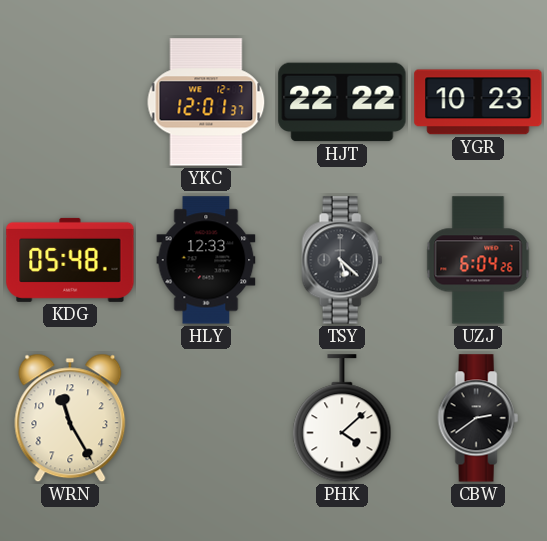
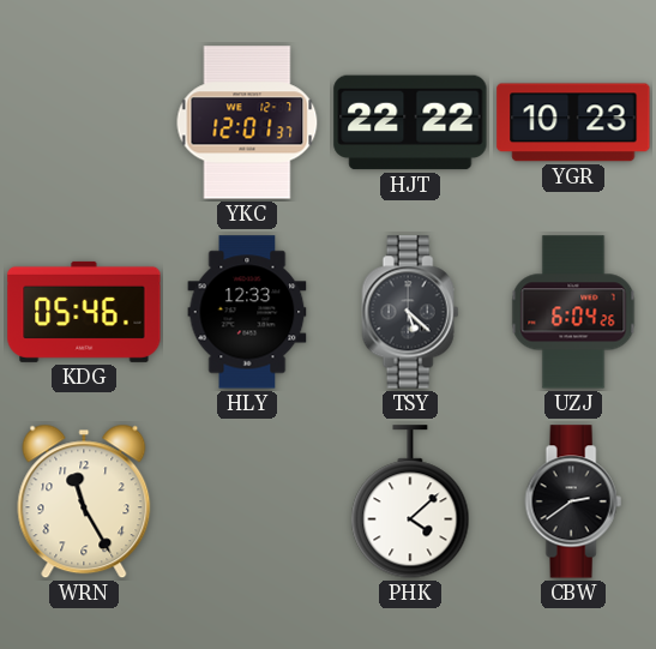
KDG: 05:48 -> 05:46
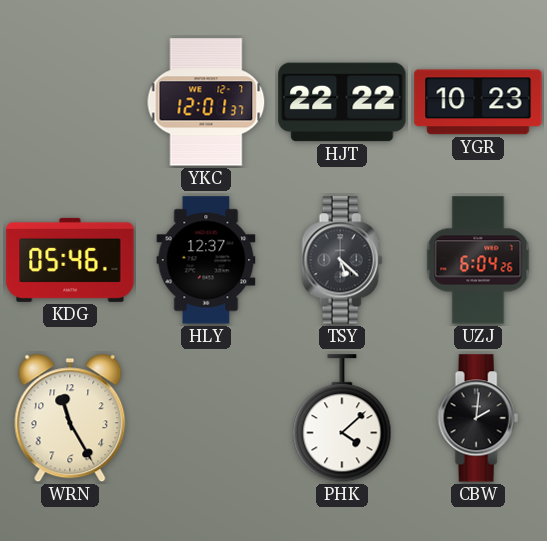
HLY: 12:33 -> 12:37
CBW: 2:39 -> 2:01
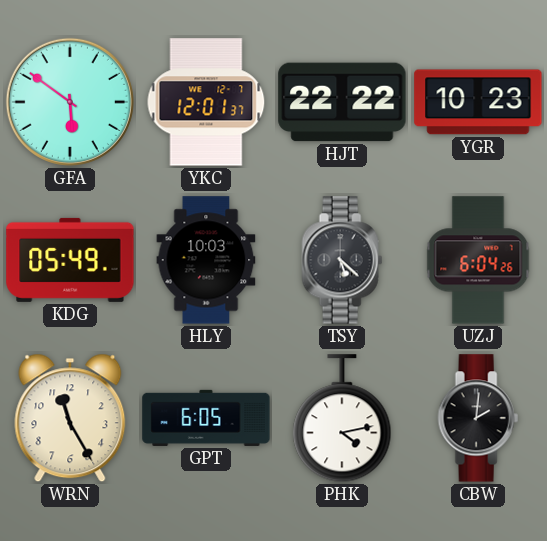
GFA: none -> 5:51
KDG: 05:46 -> 05:49
HLY: 12:37 -> 10:03
GPT: none -> 6:05
PHK: 4:08 -> 4:13
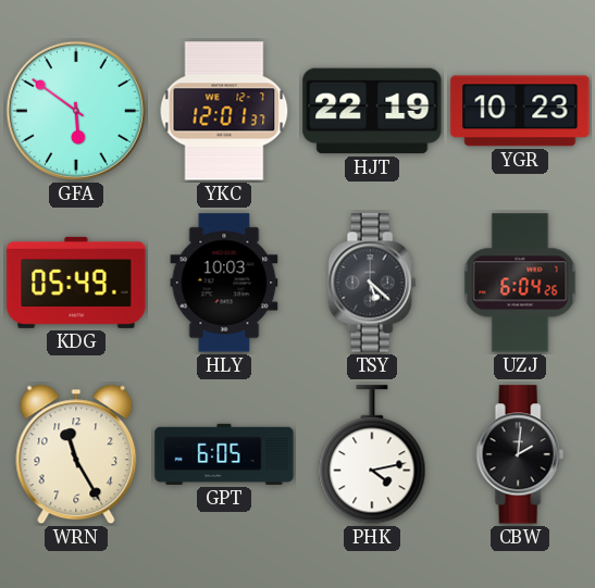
HJT: 22:22 -> 22:19
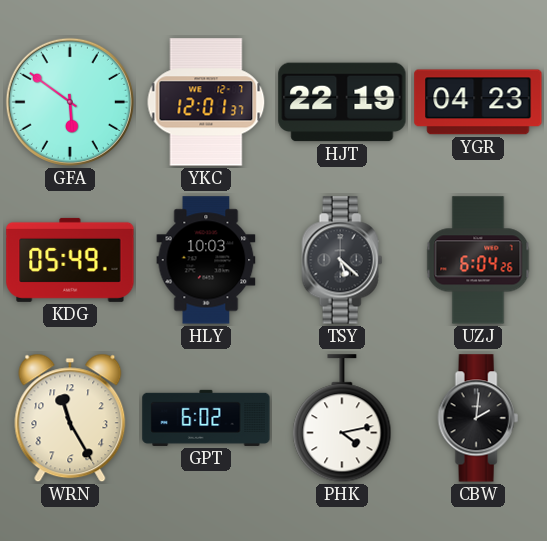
YGR: 10:23 -> 04:23
GPT: 6:05 -> 6:02
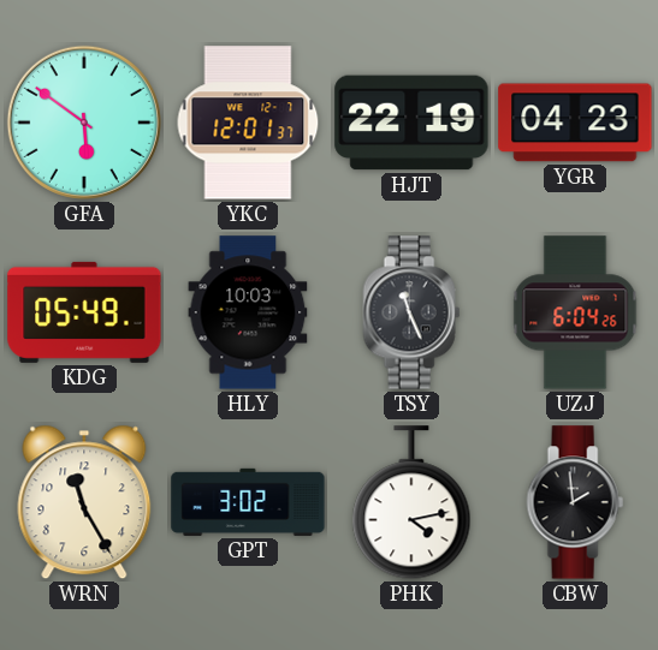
TSY: 5:22 -> 11:26
GPT: 6:02 -> 3:02
CBW: 2:01 -> 1:59
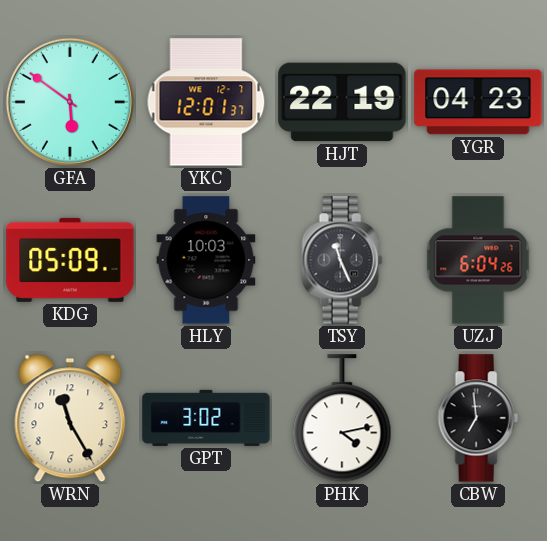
KDG: 05:49 -> 05:09
CBW: 1:59 -> 6:59
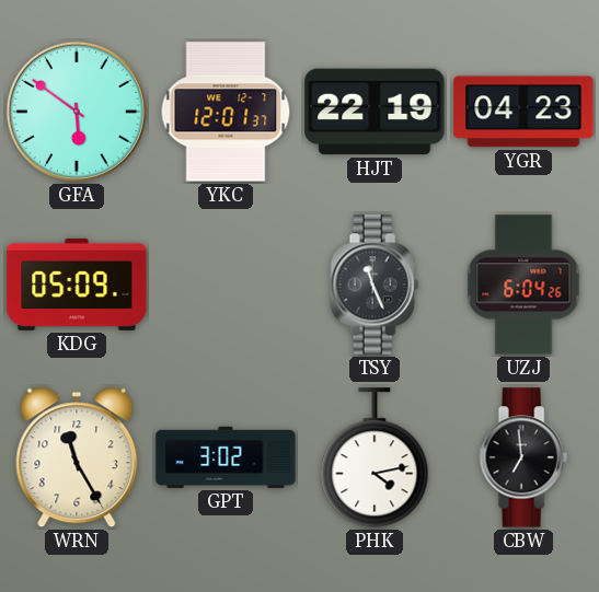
HLY: 10:03 -> none
